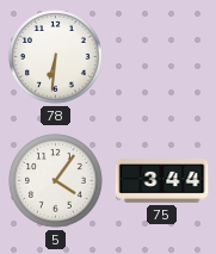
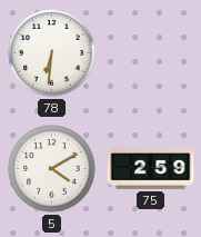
5: 4:06 -> 4:10
75: 3:44 -> 2:59
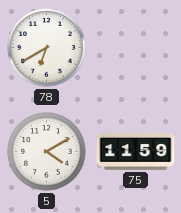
78: 6:31 -> 6:40
75: 2:59 -> 11:59
